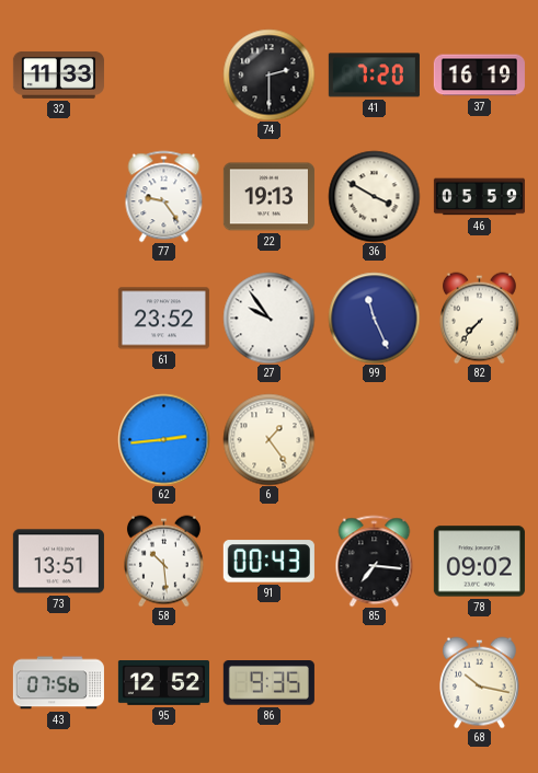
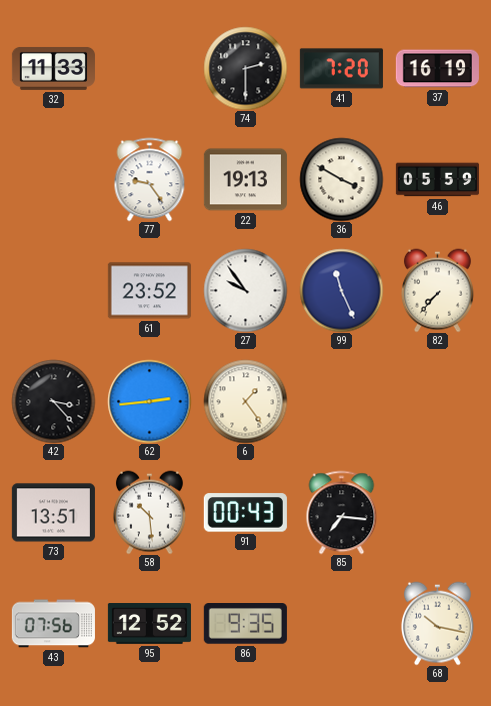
42: none -> 3:23
78: 09:02 -> none
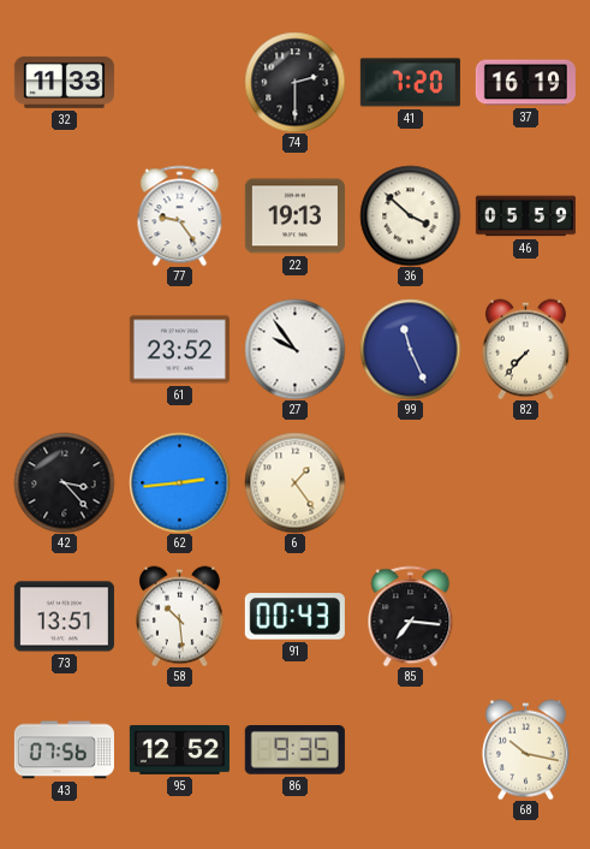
36: 3:50 -> 3:52
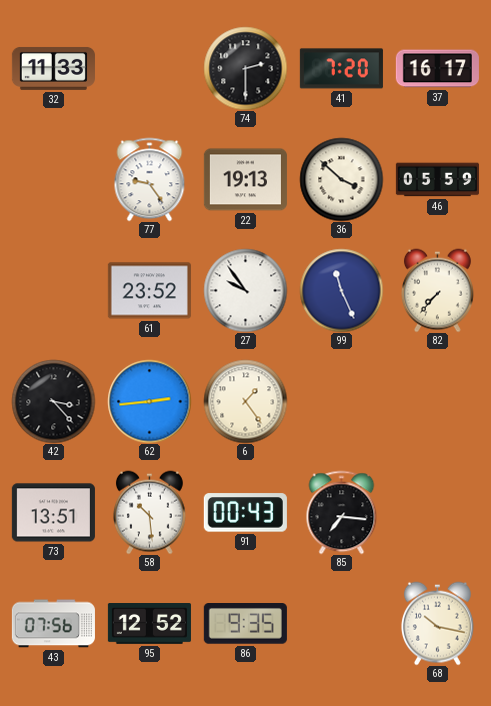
37: 16:19 -> 16:17
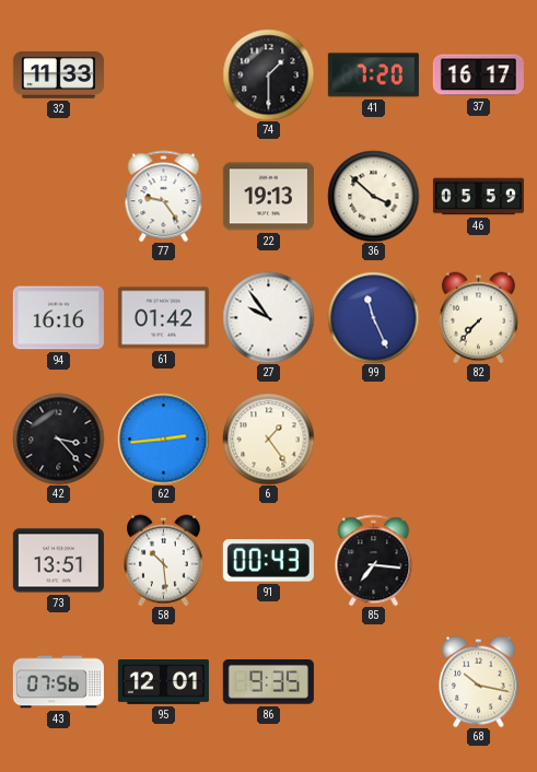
74: 2:30 -> 1:30
94: none -> 16:16
61: 23:52 -> 01:42
95: 12:52 -> 12:01
